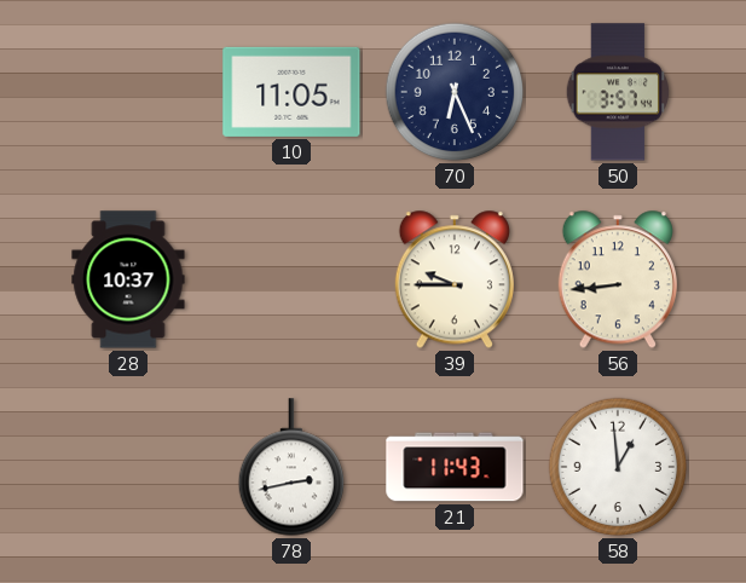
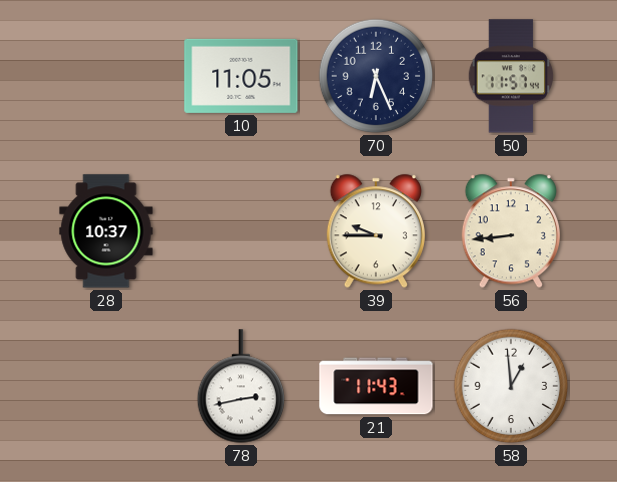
50: 3:57 -> 11:57
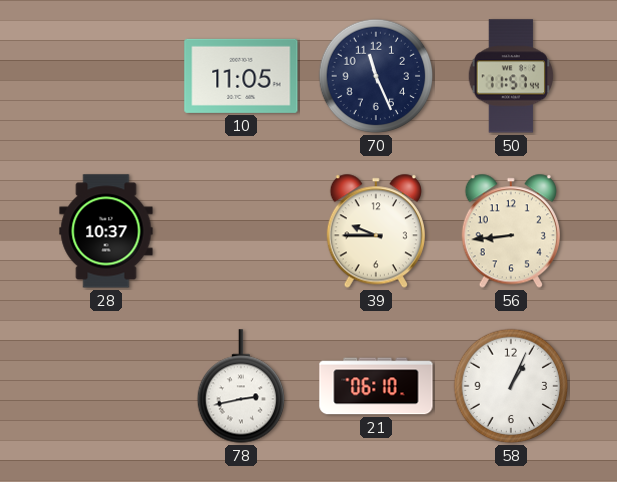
70: 6:26 -> 11:26
21: 11:43 -> 06:10
58: 12:59 -> 1:04
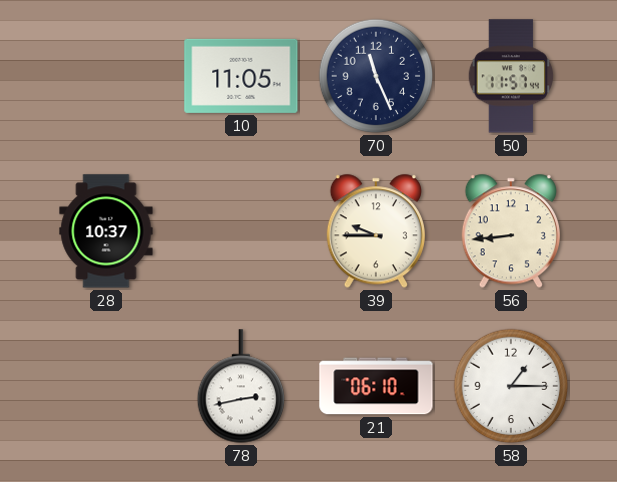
58: 1:04 -> 1:15
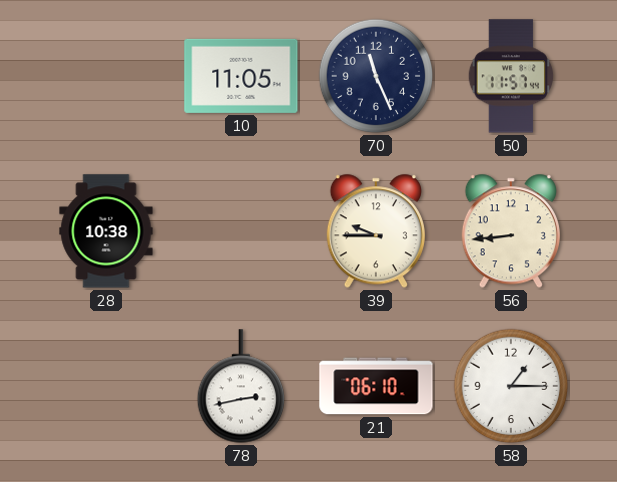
28: 10:37 -> 10:38
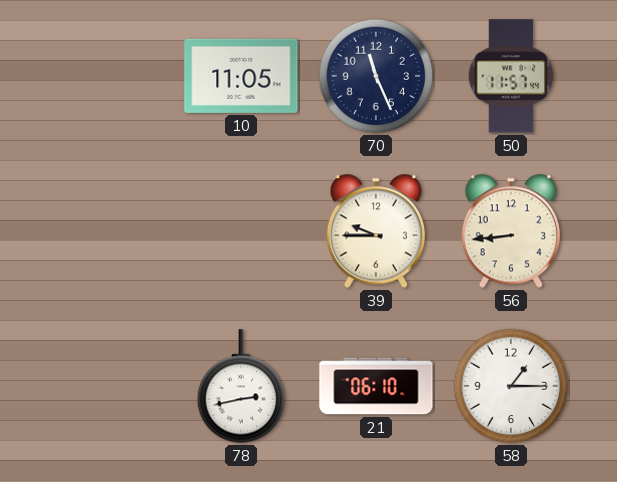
28: 10:38 -> none
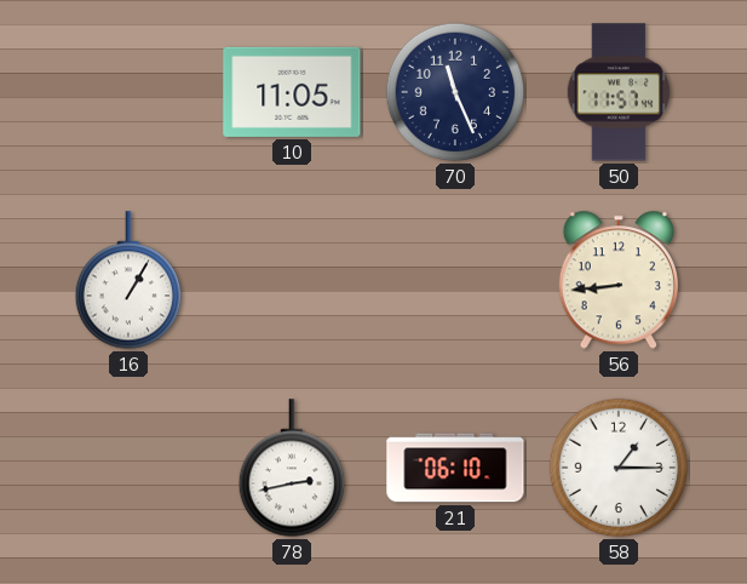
16: none -> 1:05
39: 9:45 -> none
